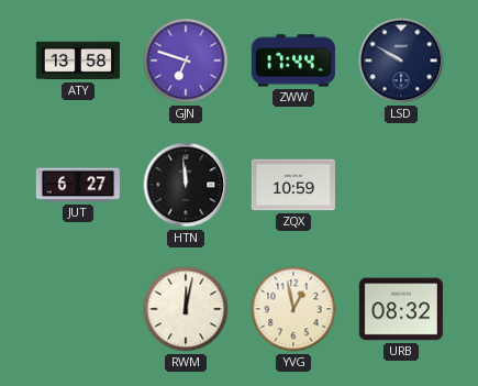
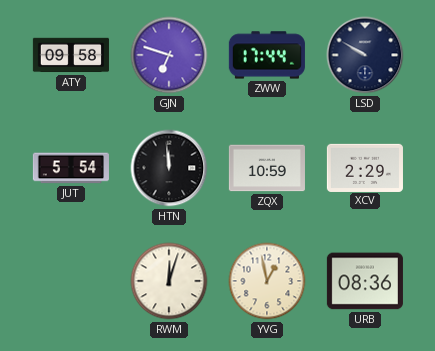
ATY: 13:58 -> 09:58
JUT: 6:27 -> 5:54
XCV: none -> 2:29
RWM: 12:02 -> 12:03
URB: 08:32 -> 08:36
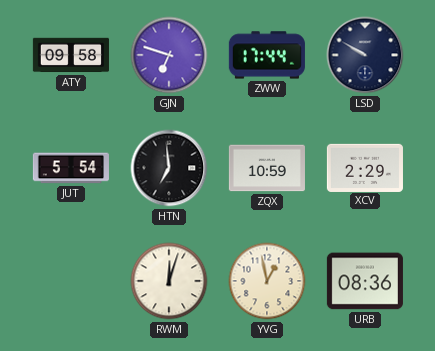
HTN: 11:59 -> 6:59
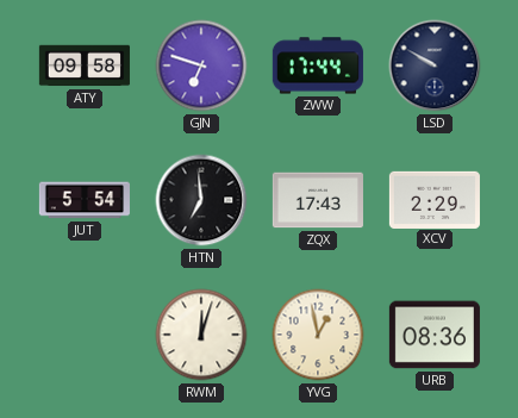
ZQX: 10:59 -> 17:43
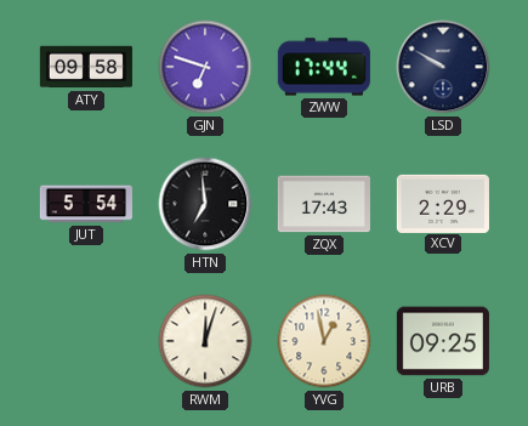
URB: 08:36 -> 09:25
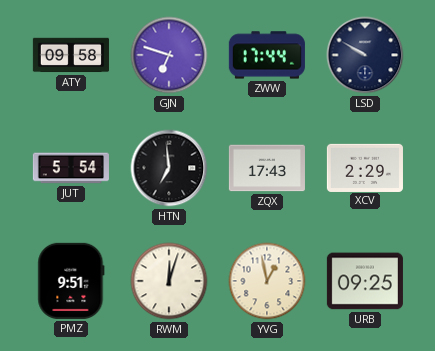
PMZ: none -> 9:51
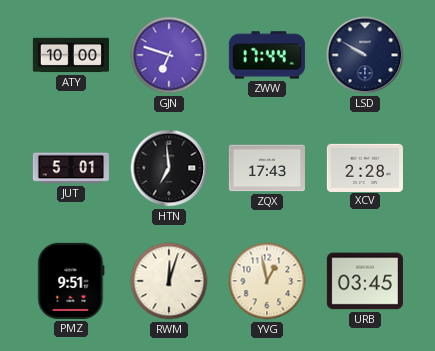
ATY: 09:58 -> 10:00
JUT: 5:54 -> 5:01
XCV: 2:29 -> 2:28
URB: 09:25 -> 03:45
